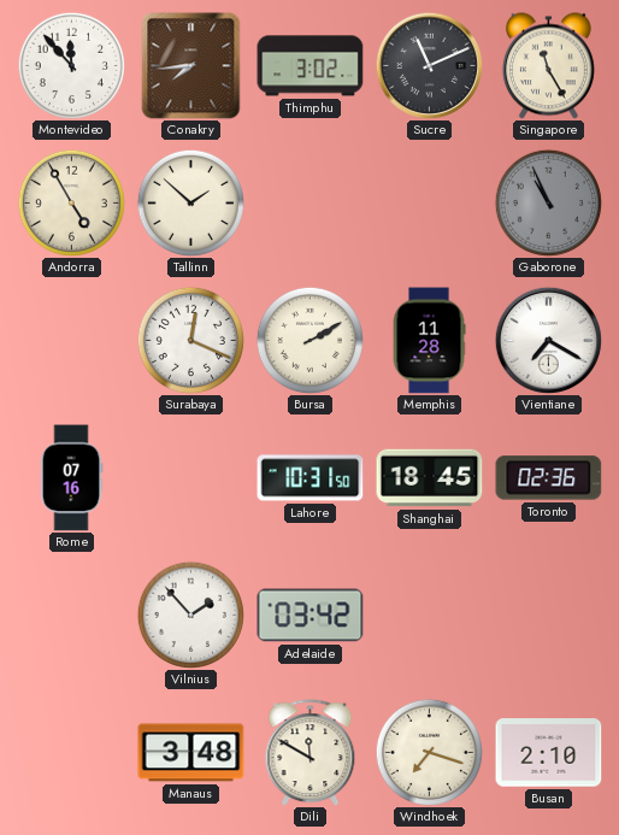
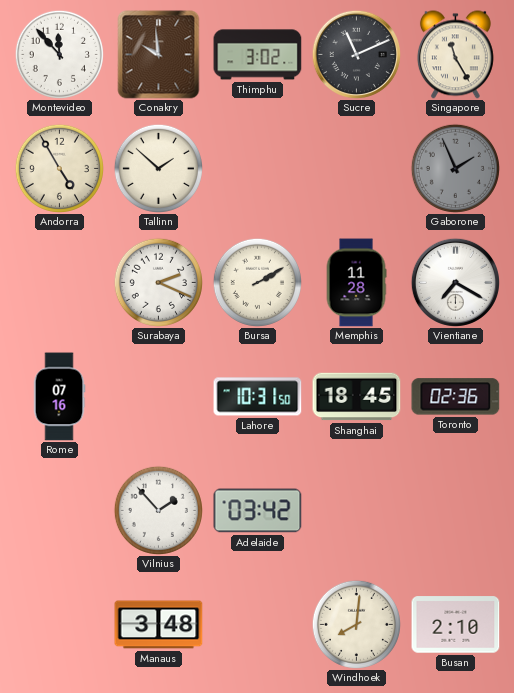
Conakry: 7:44 -> 9:59
Gaborone: 10:56 -> 1:56
Surabaya: 12:19 -> 2:19
Dili: 11:50 -> none
Windhoek: 7:18 -> 8:01
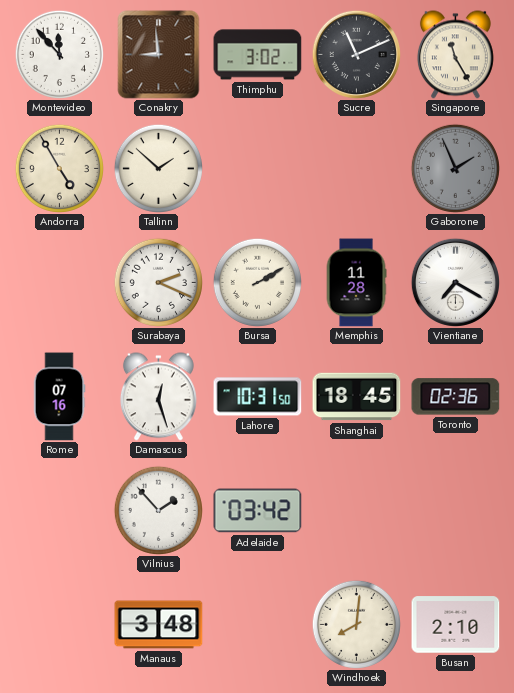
Conakry: 9:59 -> 8:59
Damascus: none -> 12:27
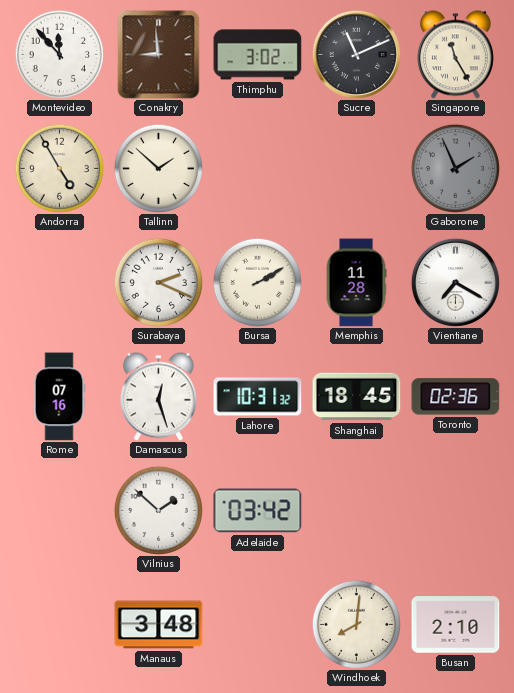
Lahore: 10:31:50 -> 10:31:32
Vilnius: 1:53 -> 1:52
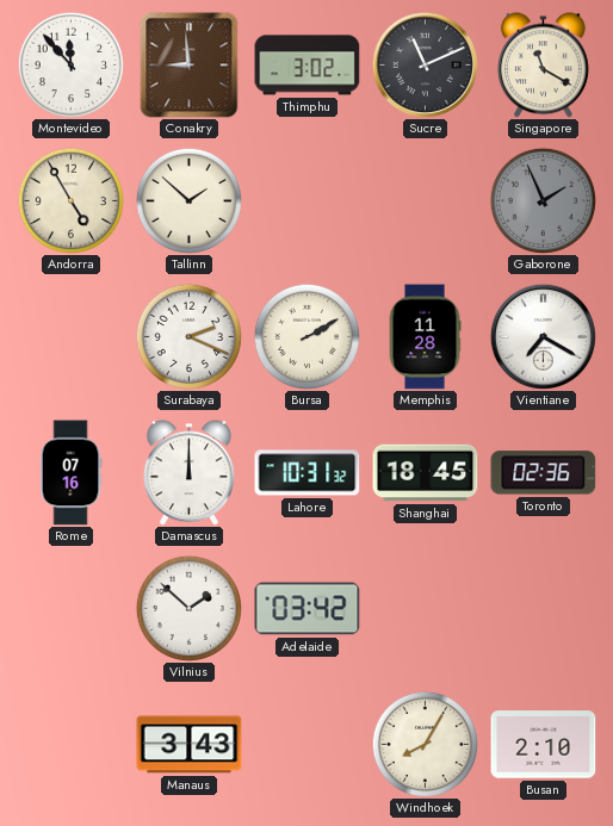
Singapore: 11:25 -> 11:20
Damascus: 12:27 -> 12:00
Manaus: 3:48 -> 3:43
Windhoek: 8:01 -> 8:05
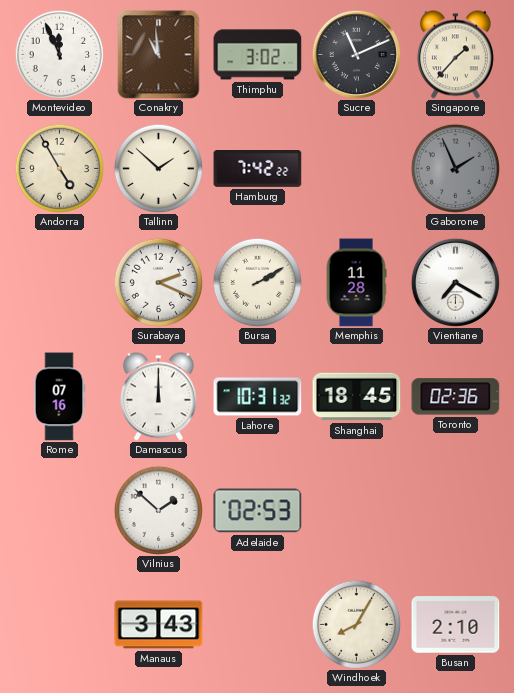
Montevideo: 11:53 -> 11:56
Conakry: 8:59 -> 10:59
Singapore: 11:20 -> 1:37
Hamburg: none -> 7:42
Adelaide: 03:42 -> 02:53
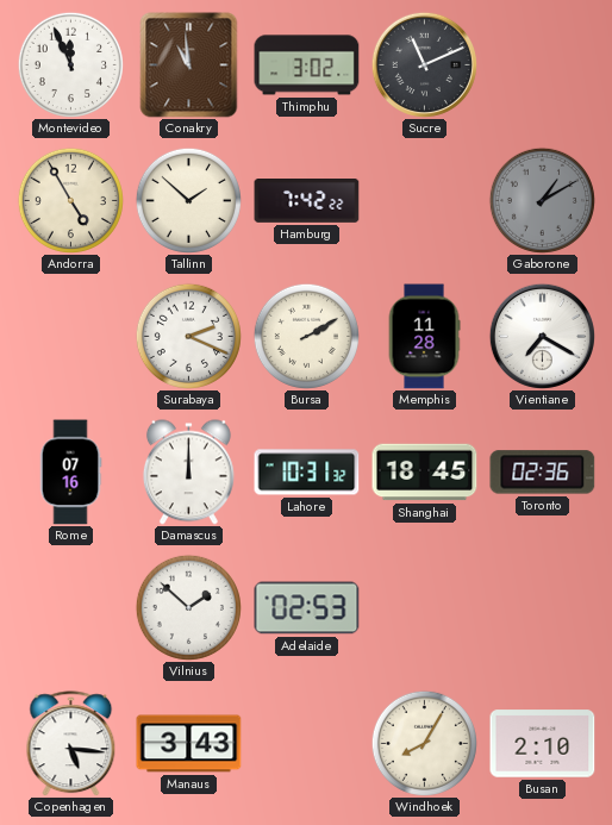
Singapore: 1:37 -> none
Gaborone: 1:56 -> 1:10
Copenhagen: none -> 5:16
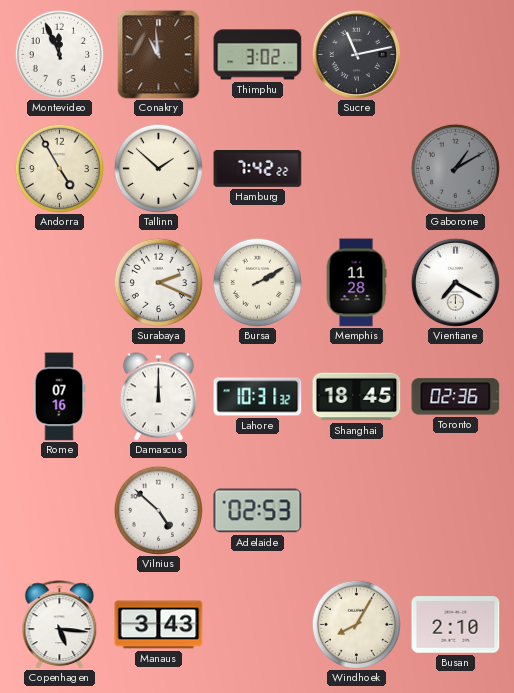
Sucre: 11:11 -> 11:13
Vilnius: 1:52 -> 4:52
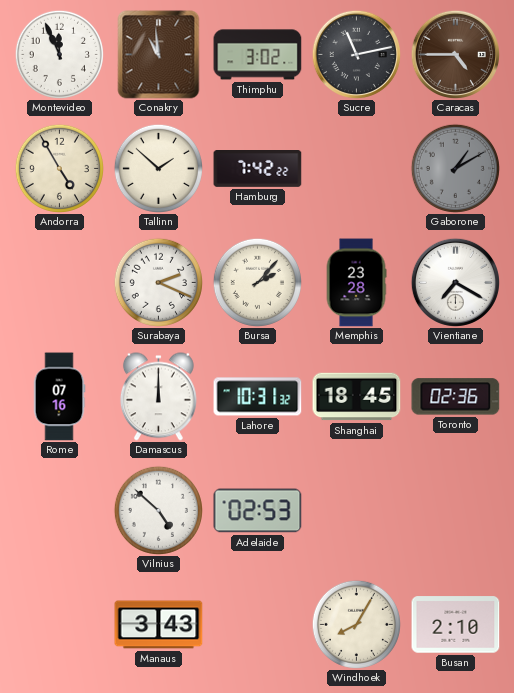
Caracas: none -> 4:45
Bursa: 2:10 -> 2:07
Memphis: 11:28 -> 23:28
Copenhagen: 5:16 -> none
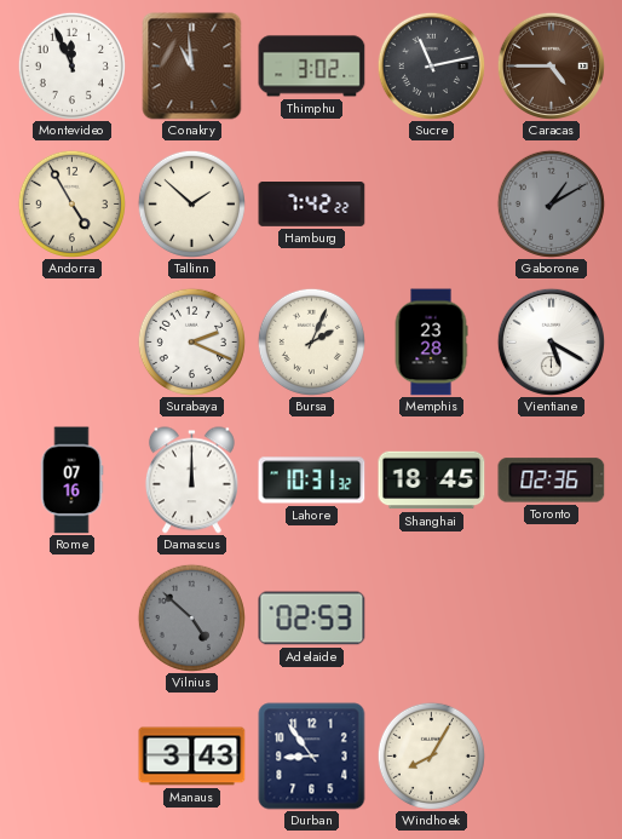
Bursa: 2:07 -> 2:04
Vientiane: 7:20 -> 5:20
Vilnius dial: white -> grey
Durban: none -> 8:54
Busan: 2:10 -> none
